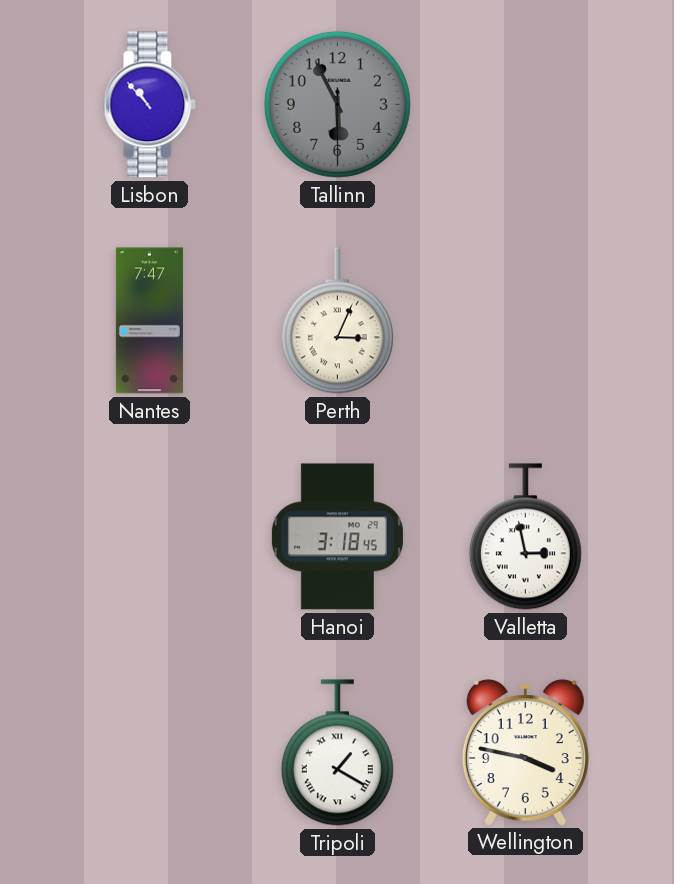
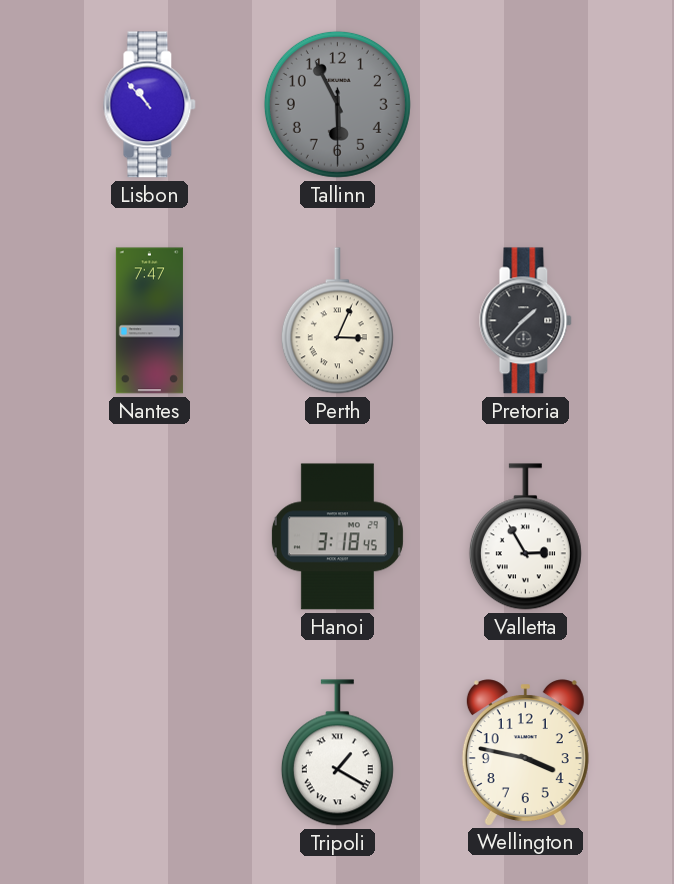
Pretoria: none -> 1:37
Valletta: 2:58 -> 2:55
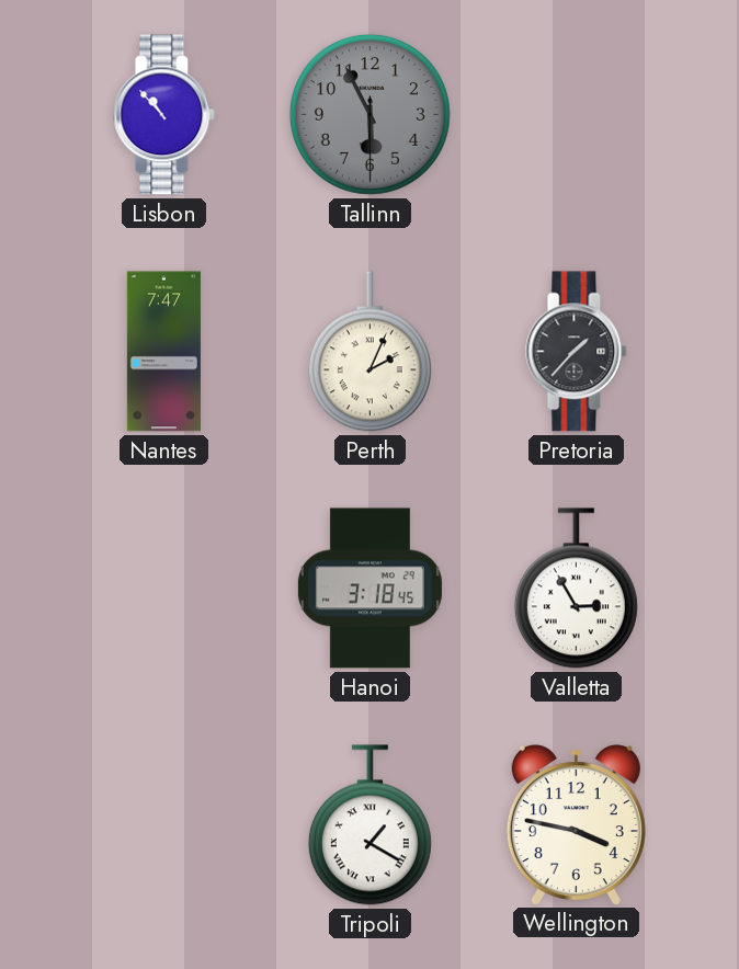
Perth: 3:04 -> 2:04
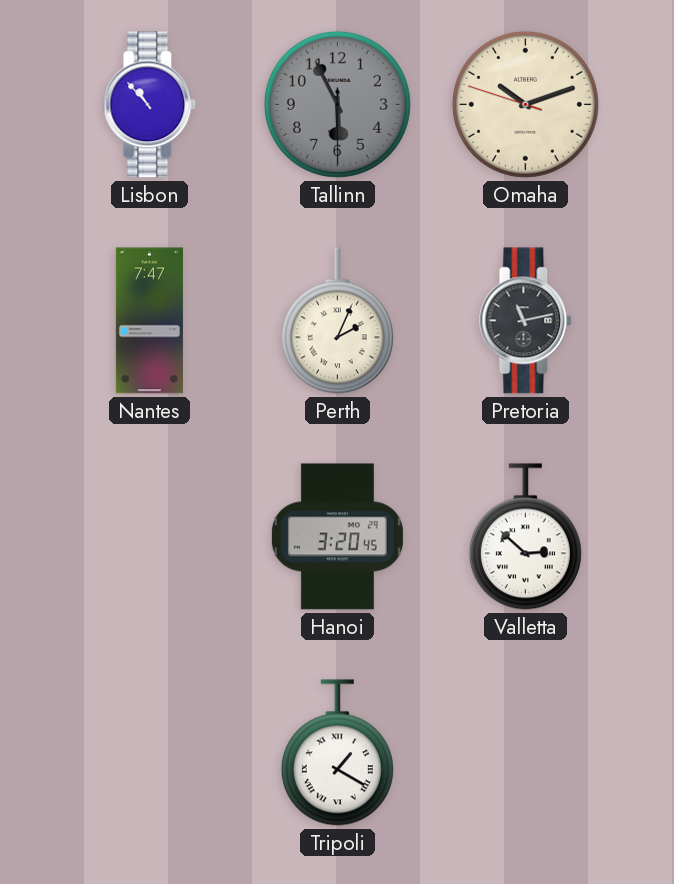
Omaha: none -> 10:11
Pretoria: 1:37 -> 11:13
Hanoi: 3:18 -> 3:20
Valletta: 2:55 -> 2:52
Wellington: 3:47 -> none
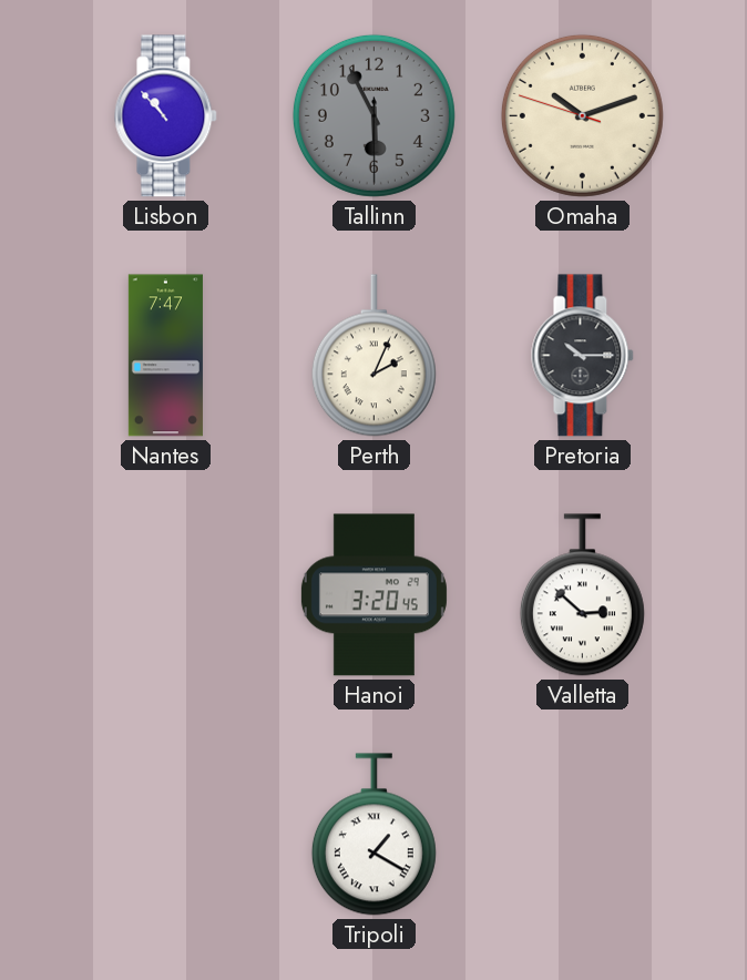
Pretoria: 11:13 -> 10:15
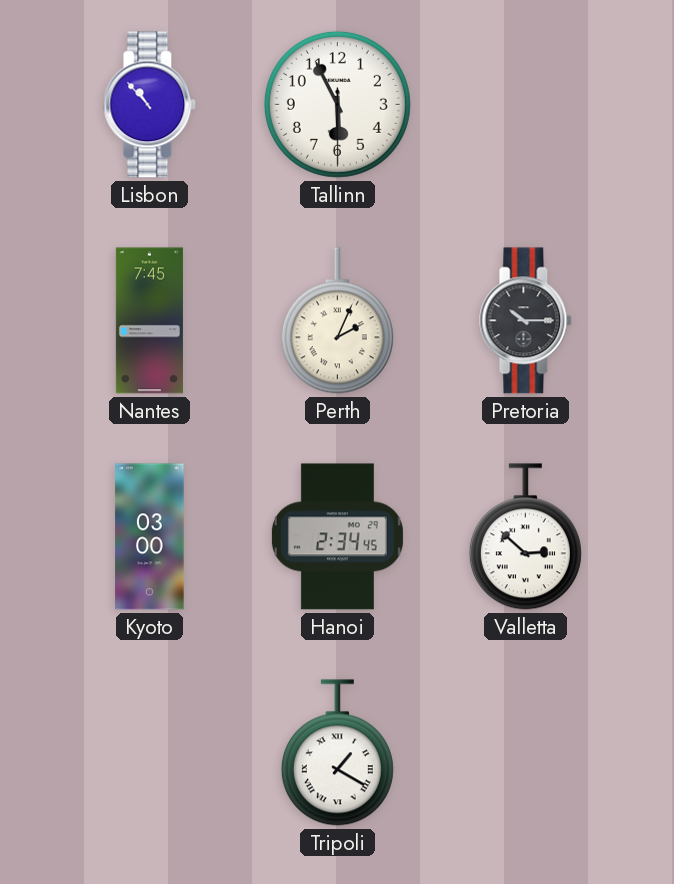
Tallinn dial: grey -> white
Omaha: 10:11 -> none
Nantes: 7:47 -> 7:45
Kyoto: none -> 03:00
Hanoi: 3:20 -> 2:34
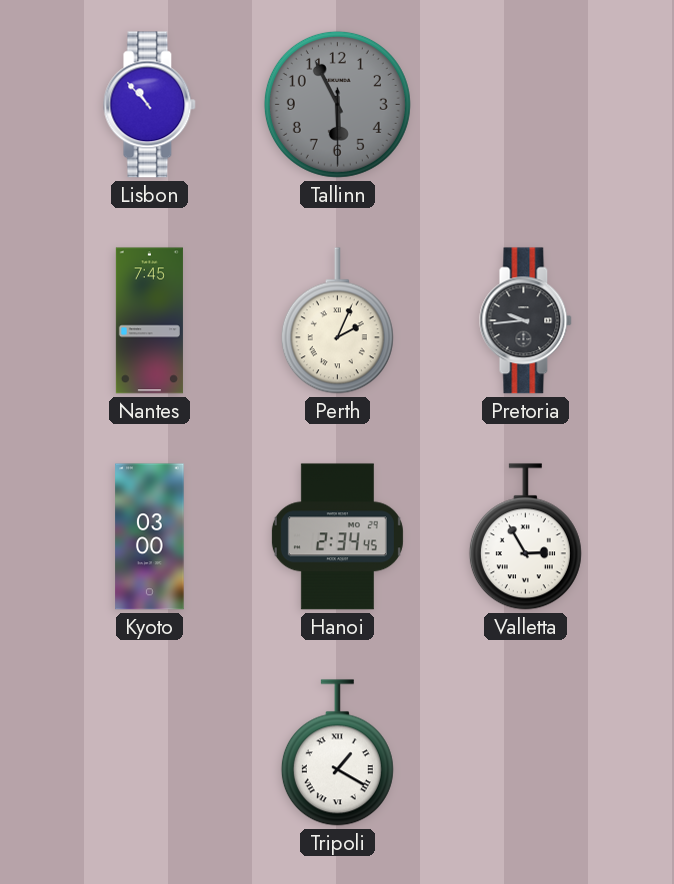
Tallinn dial: white -> grey
Pretoria: 10:15 -> 9:44
Valletta: 2:52 -> 2:55
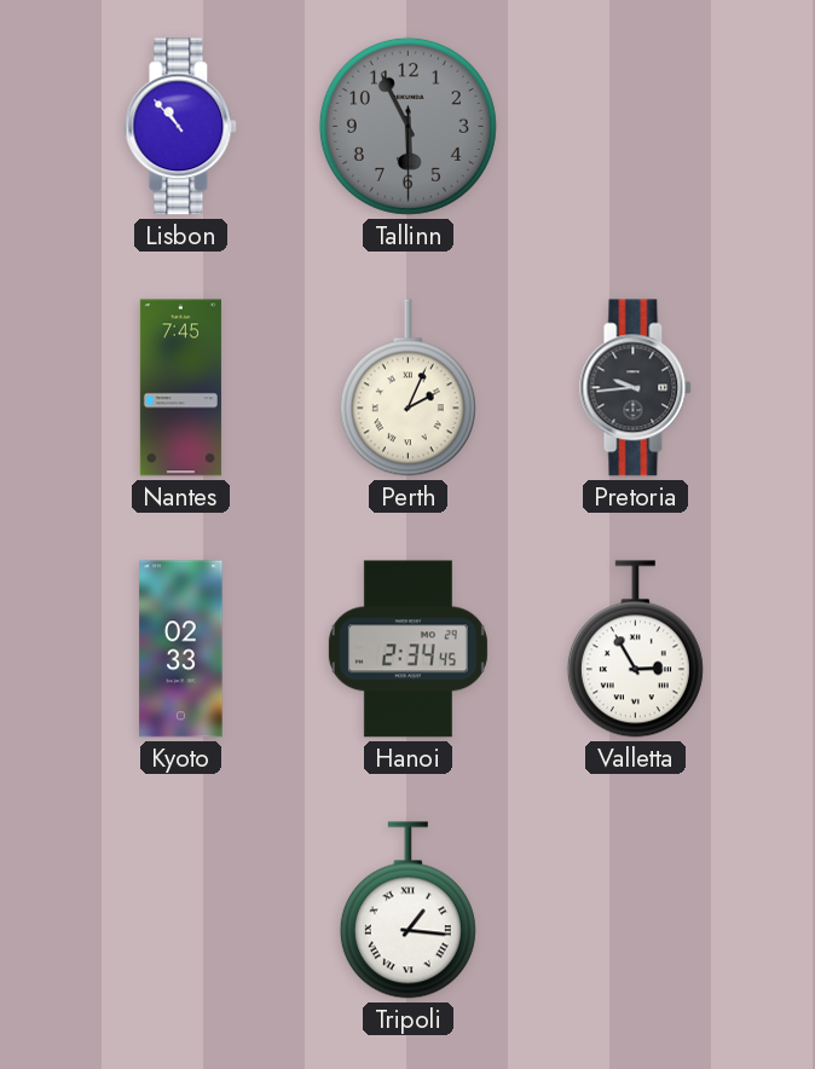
Kyoto: 03:00 -> 02:33
Tripoli: 1:20 -> 1:16
